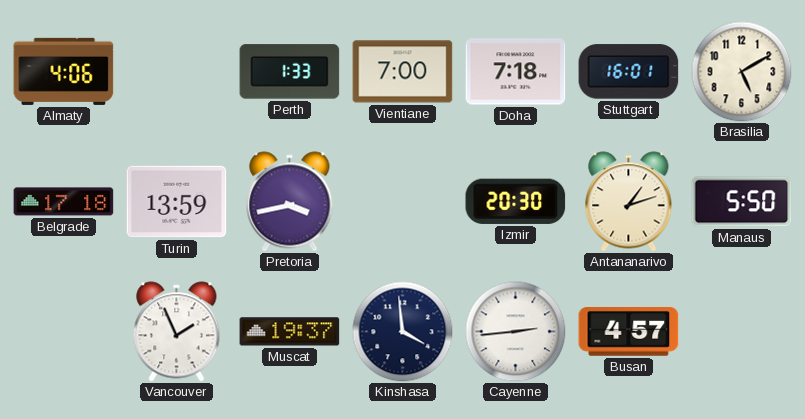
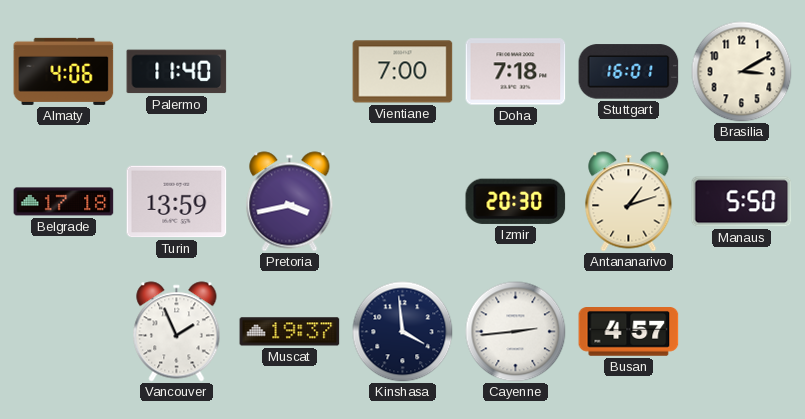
Palermo: none -> 11:40
Perth: 1:33 -> none
Brasilia: 5:10 -> 3:10
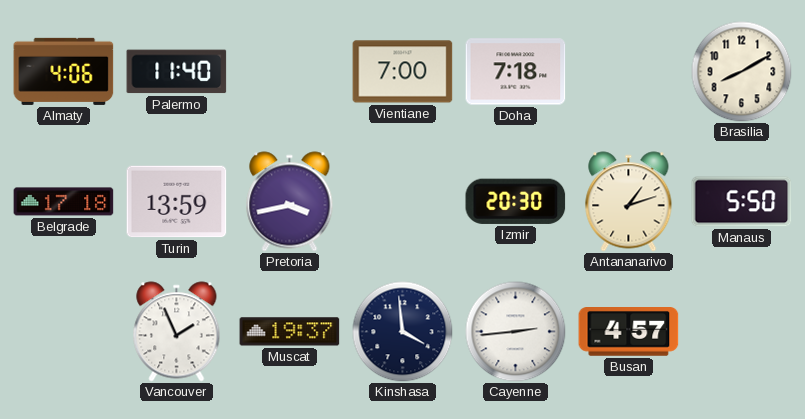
Stuttgart: 16:01 -> none
Brasilia: 3:10 -> 8:10
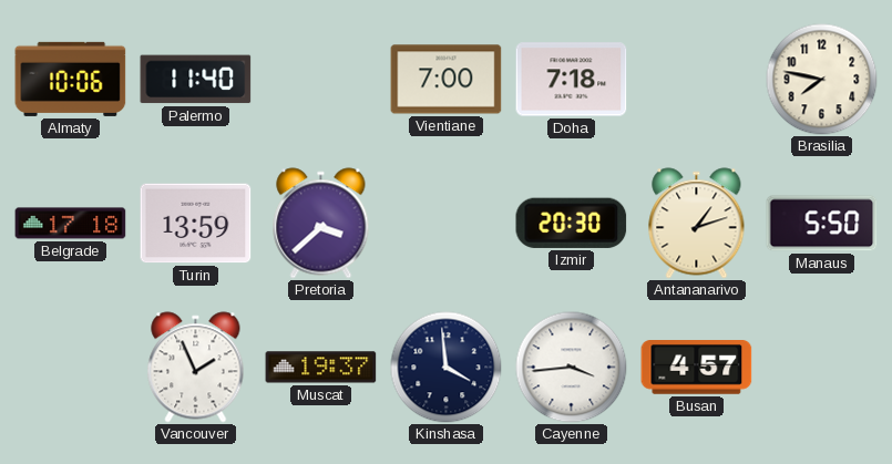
Almaty: 4:06 -> 10:06
Brasilia: 8:10 -> 7:47
Pretoria: 3:43 -> 3:38
Cayenne: 2:44 -> 3:44
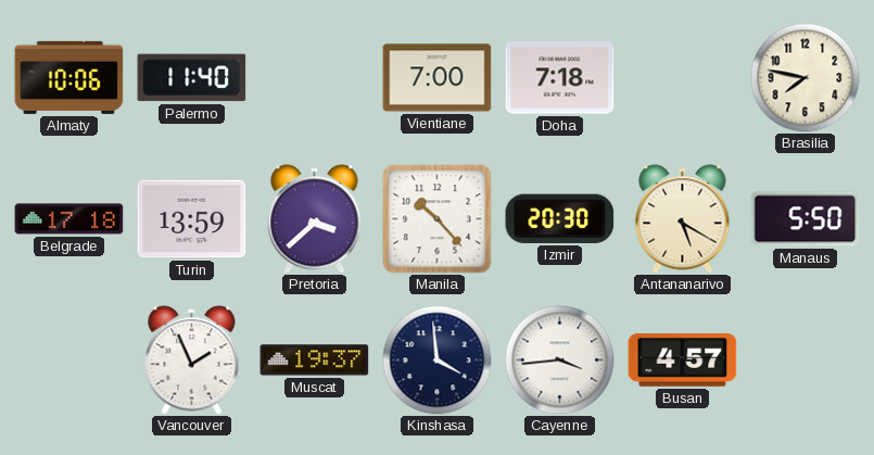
Manila: none -> 10:23
Antananarivo: 1:12 -> 5:20
